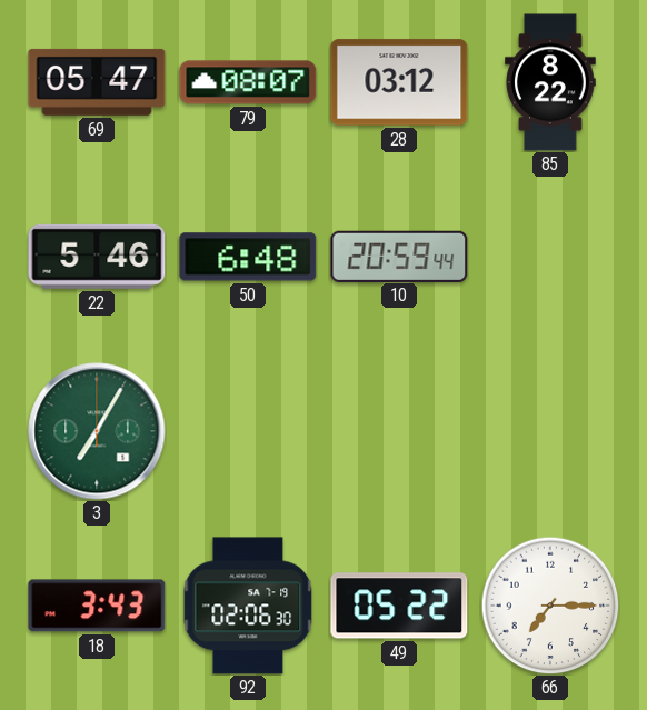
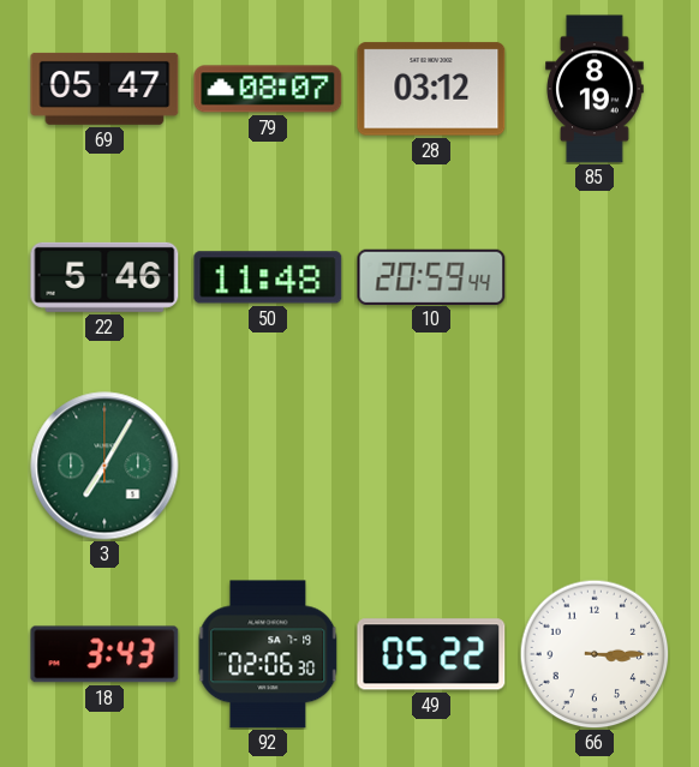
85: 8:22 -> 8:19
50: 6:48 -> 11:48
66: 7:15 -> 3:15
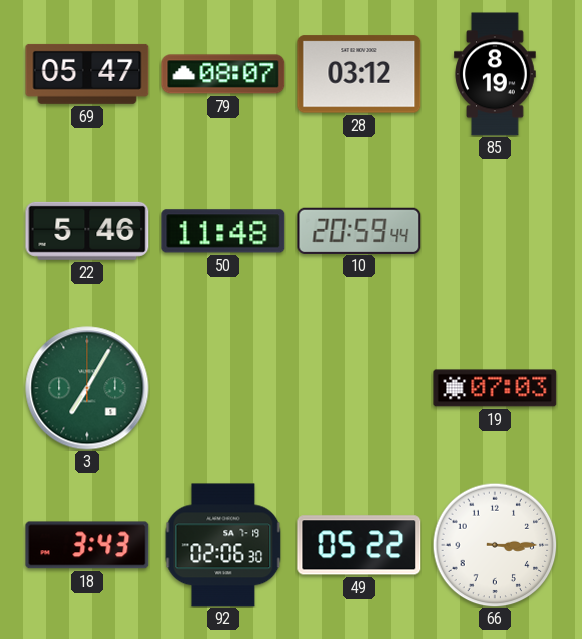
19: none -> 07:03
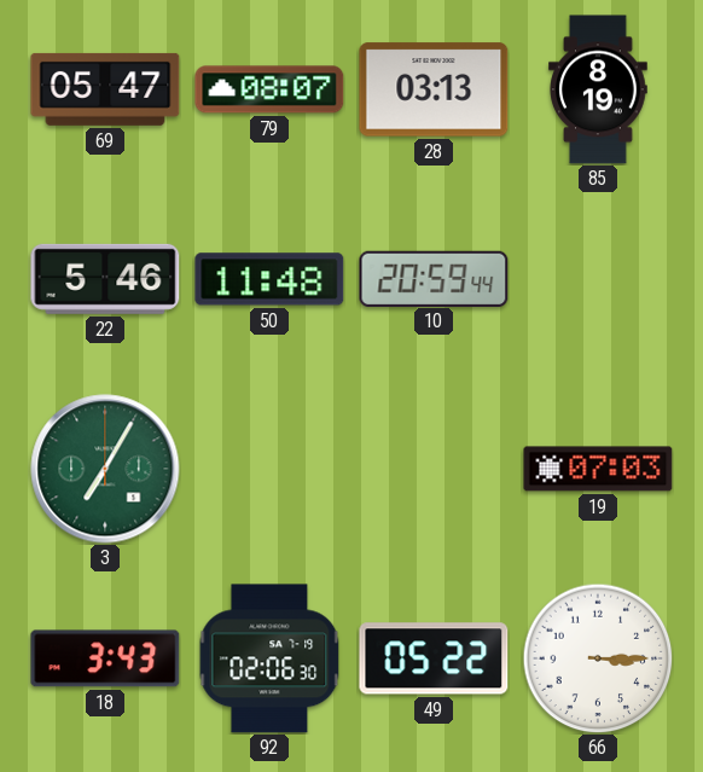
28: 03:12 -> 03:13
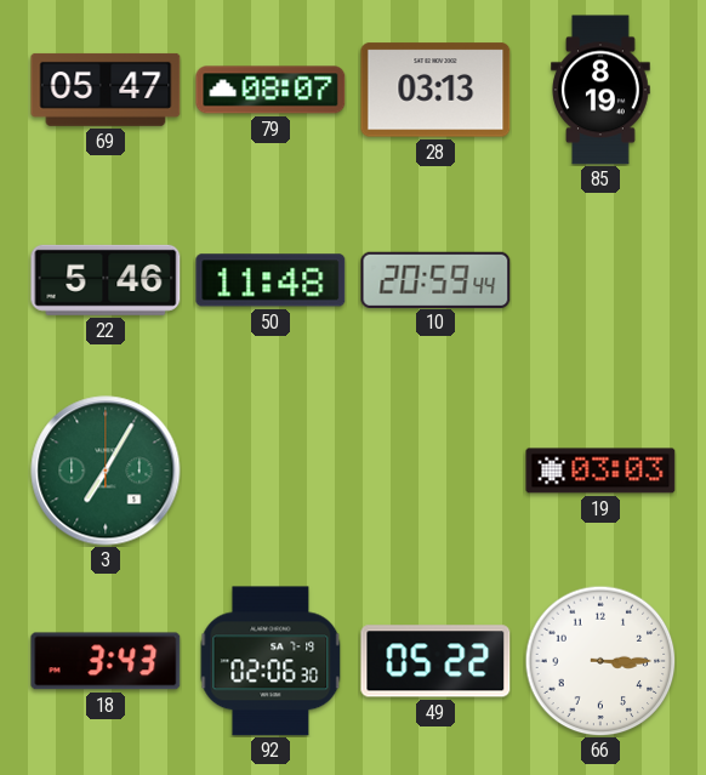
19: 07:03 -> 03:03
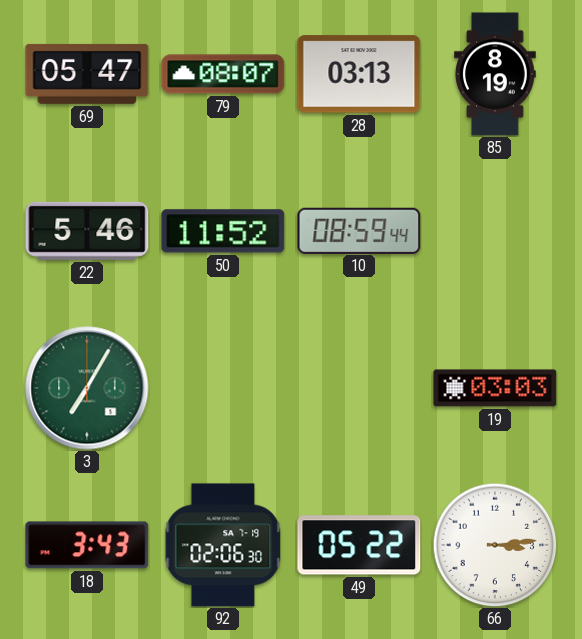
50: 11:48 -> 11:52
10: 20:59 -> 08:59
66: 3:15 -> 3:14
